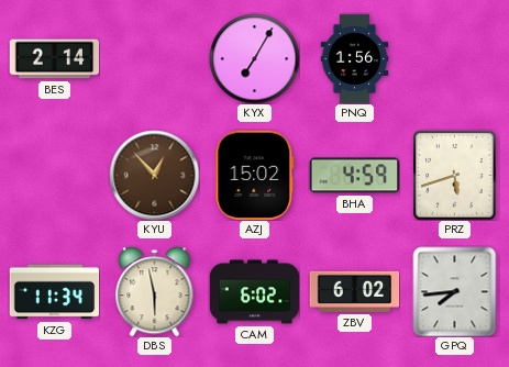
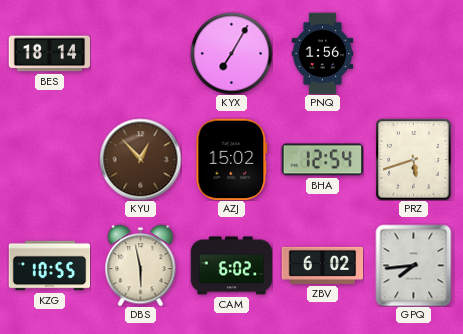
BES: 2:14 -> 18:14
BHA: 4:59 -> 12:54
KZG: 11:34 -> 10:55
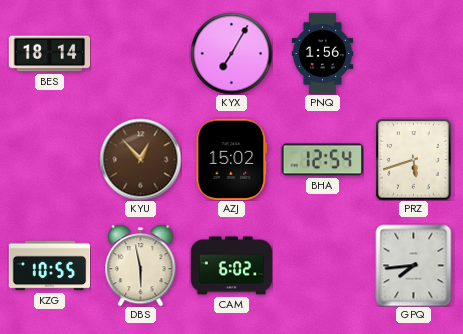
ZBV: 6:02 -> none
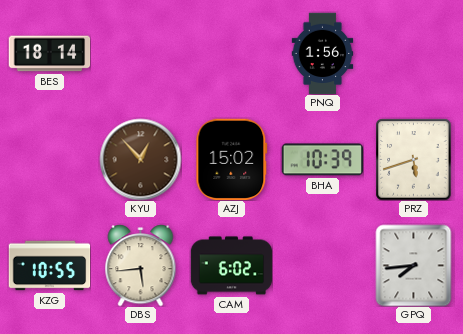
KYX: 7:05 -> none
BHA: 12:54 -> 10:39
DBS: 5:58 -> 5:44
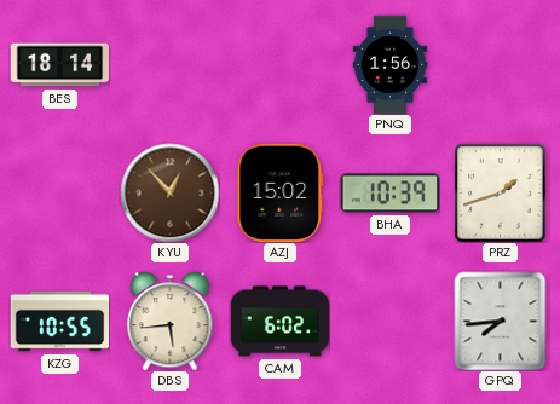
PRZ: 5:42 -> 1:42
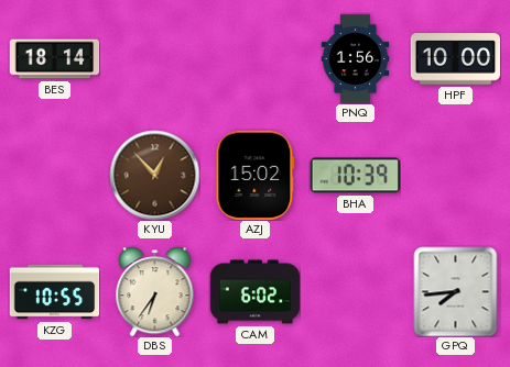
HPF: none -> 10:00
PRZ: 1:42 -> none
DBS: 5:44 -> 6:36
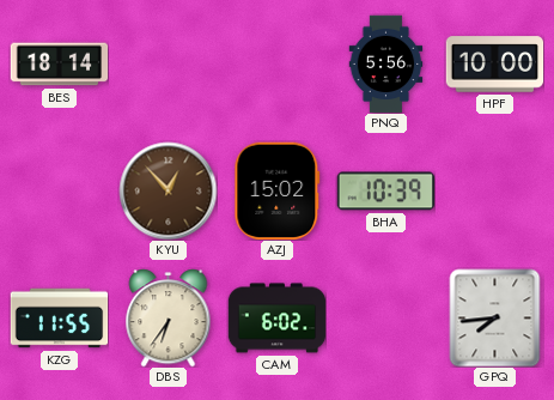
PNQ: 1:56 -> 5:56
KZG: 10:55 -> 11:55
